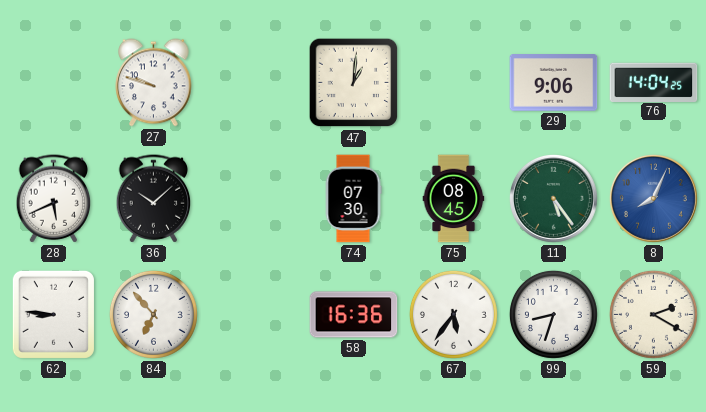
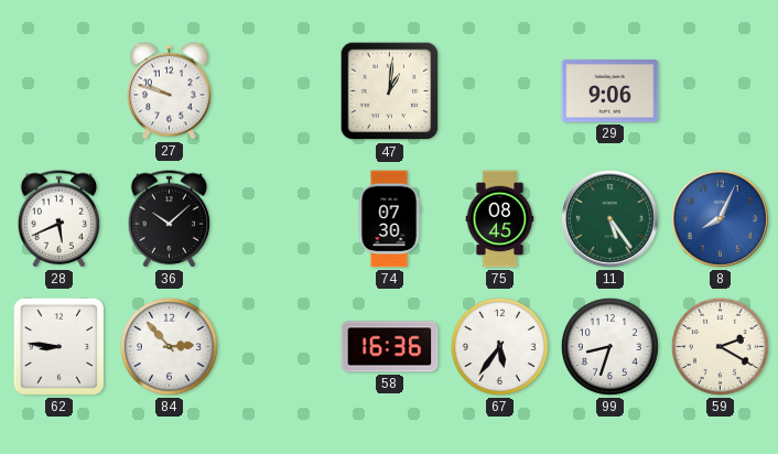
76: 14:04 -> none
84: 6:53 -> 2:53
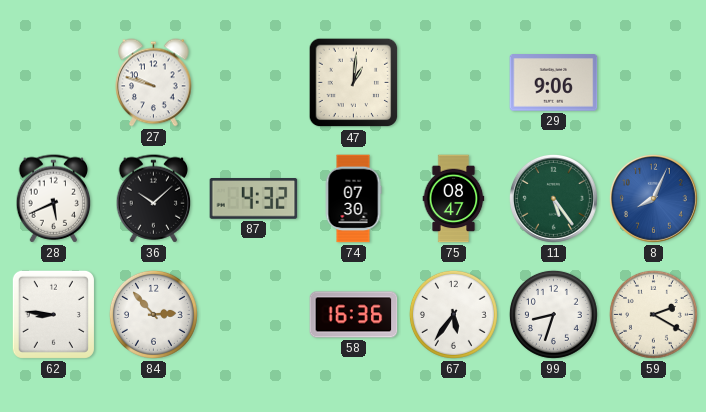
87: none -> 4:32
75: 08:45 -> 08:47
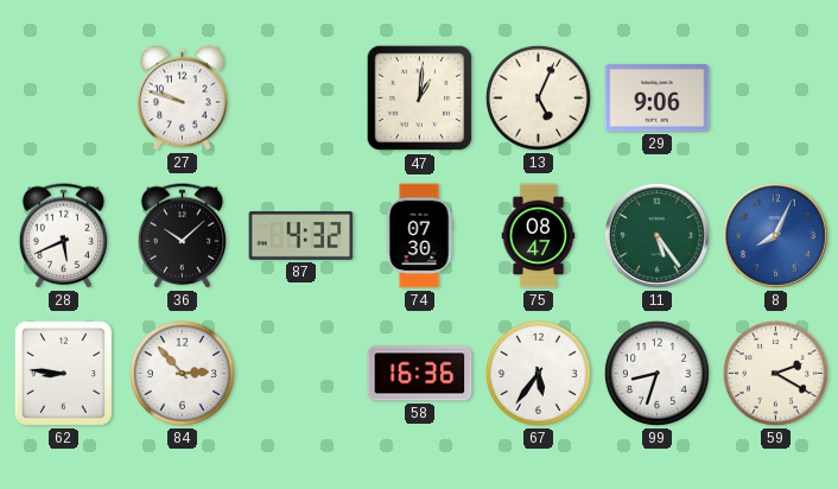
13: none -> 5:04
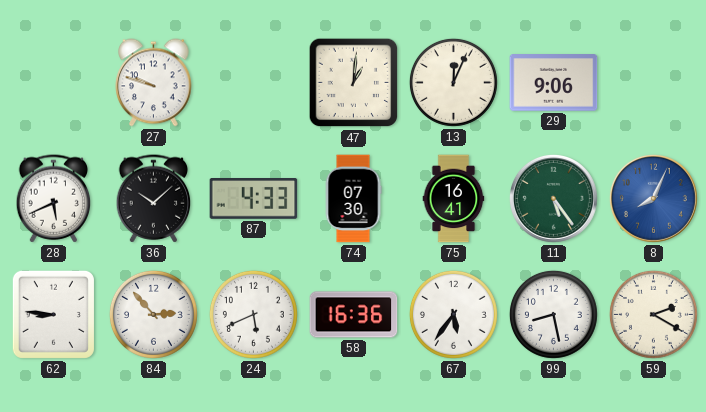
13: 5:04 -> 12:04
87: 4:32 -> 4:33
75: 08:47 -> 16:41
24: none -> 5:41
99: 8:33 -> 8:28
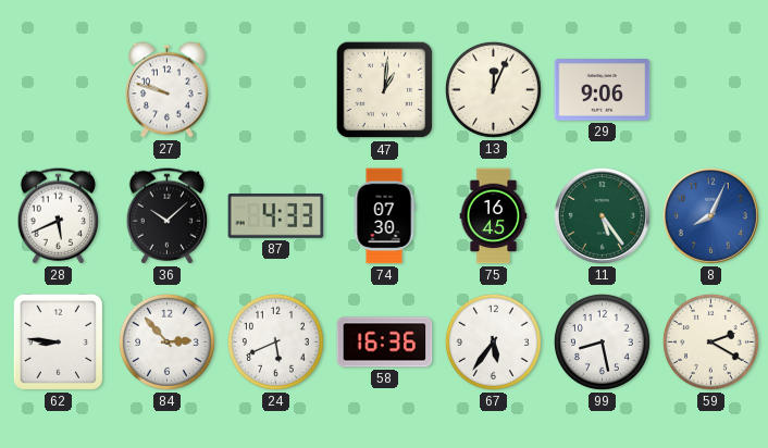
75: 16:41 -> 16:45
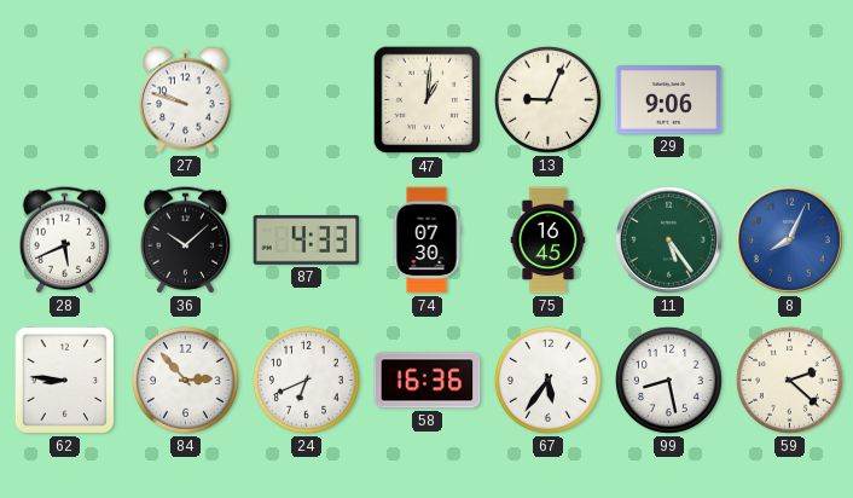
13: 12:04 -> 9:04
24: 5:41 -> 6:41
59: 2:20 -> 2:22
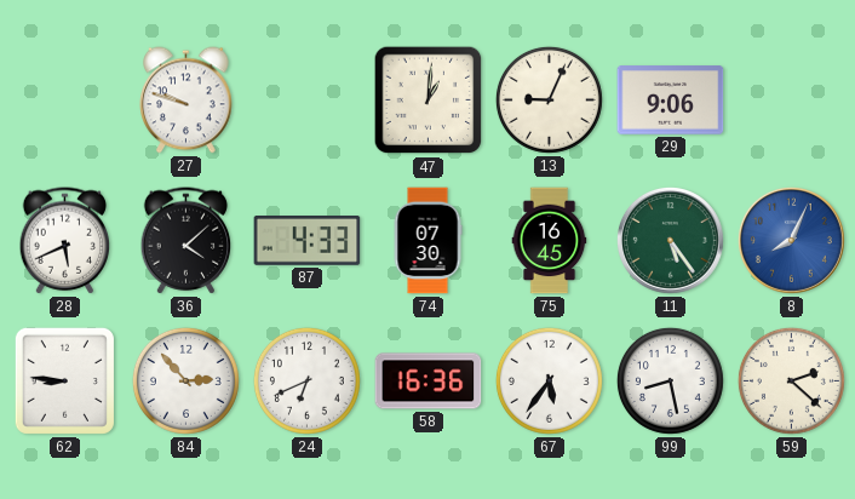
36: 10:08 -> 4:08
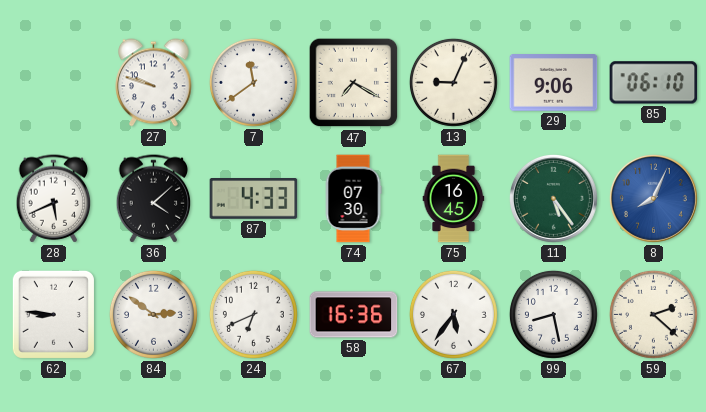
7: none -> 11:39
47: 1:01 -> 7:20
85: none -> 06:10
84: 2:53 -> 2:51
